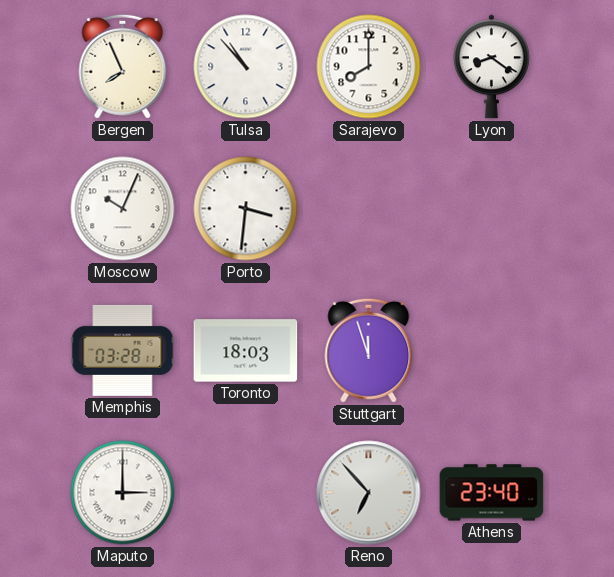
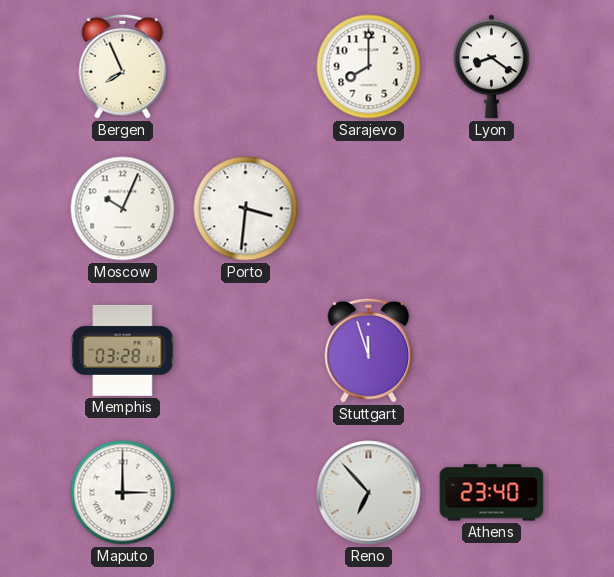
Tulsa: 10:53 -> none
Toronto: 18:03 -> none
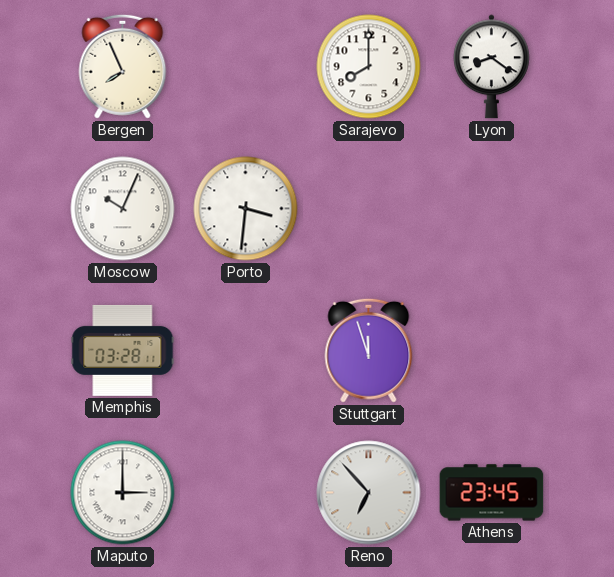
Athens: 23:40 -> 23:45
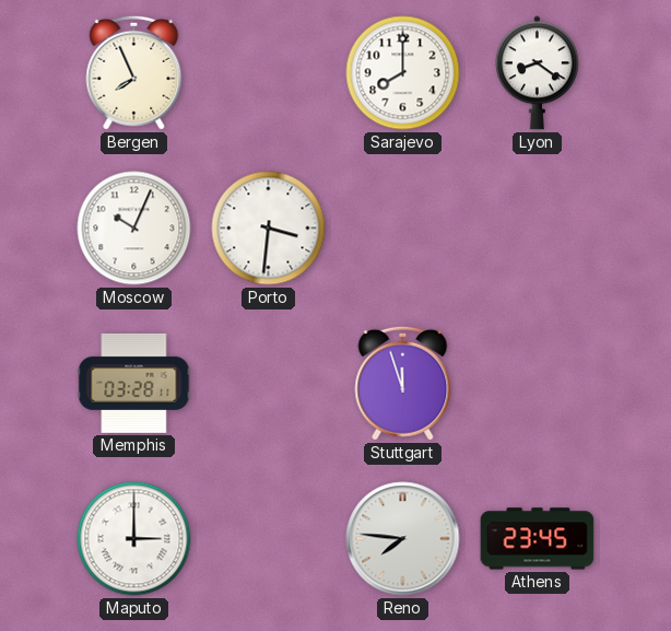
Reno: 6:53 -> 7:46
